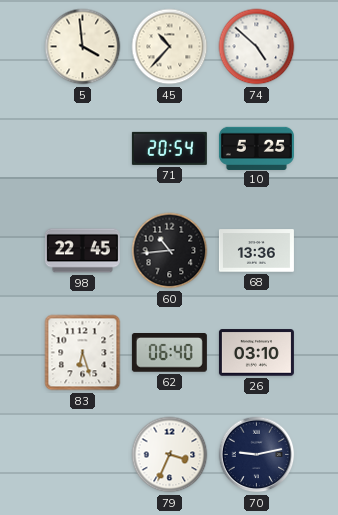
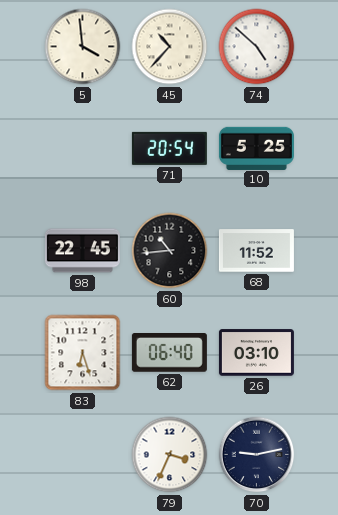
68: 13:36 -> 11:52
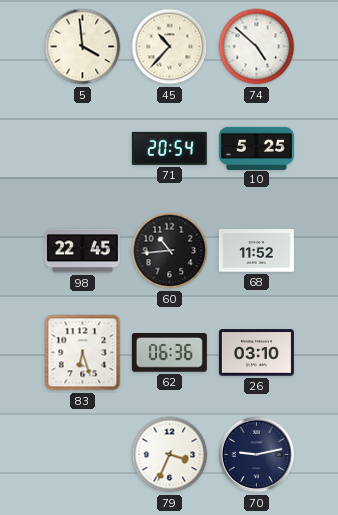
62: 06:40 -> 06:36
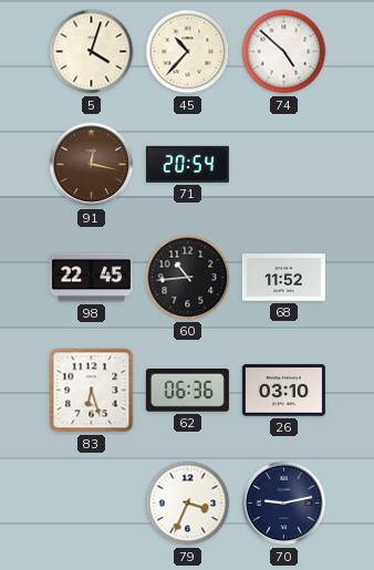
5: 3:59 -> 4:03
91: none -> 12:17
10: 5:25 -> none
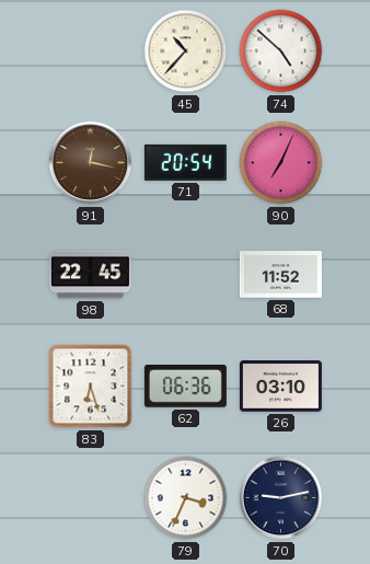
5: 4:03 -> none
90: none -> 7:04
60: 10:44 -> none
